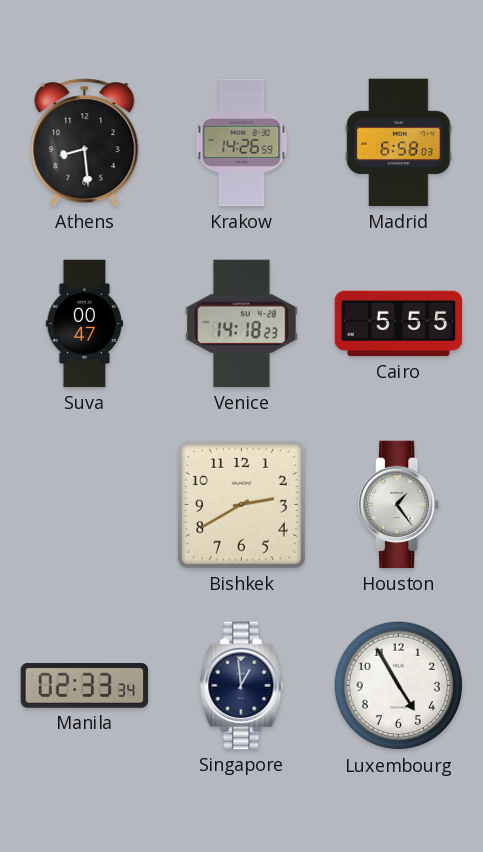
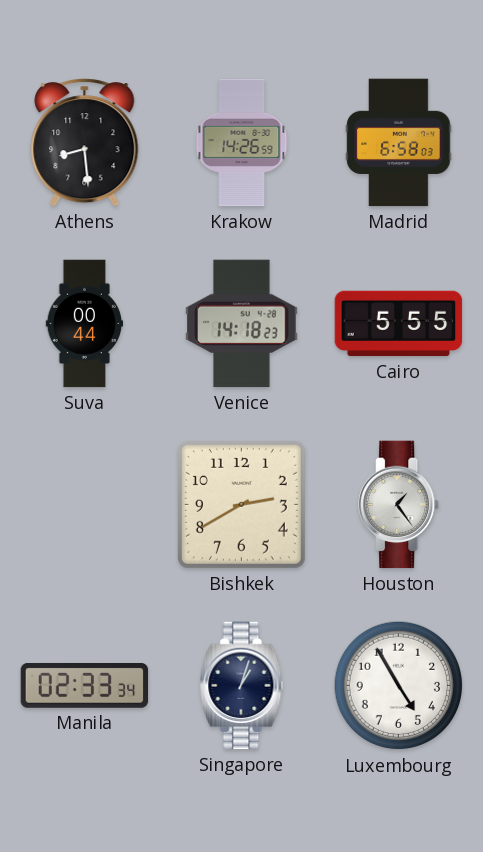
Suva: 00:47 -> 00:44
Singapore: 12:59 -> 1:03
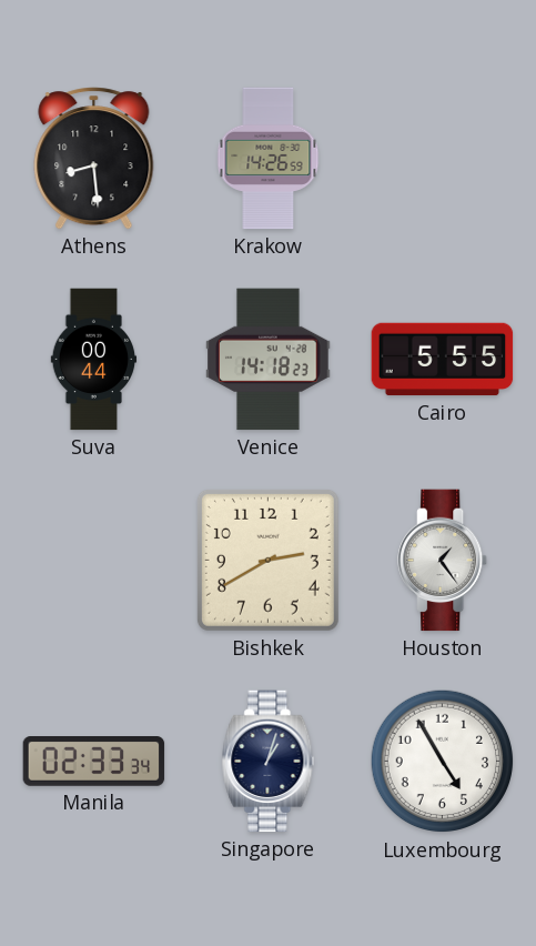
Madrid: 6:58 -> none
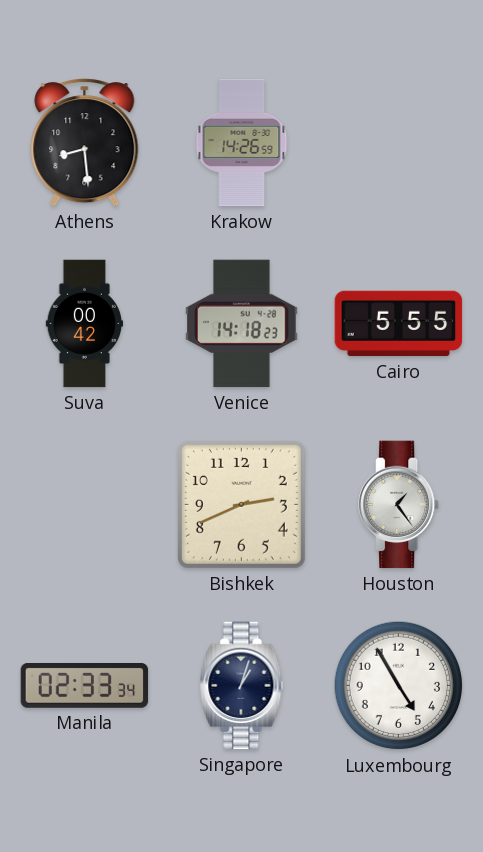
Suva: 00:44 -> 00:42
Bishkek: 2:40 -> 2:41
